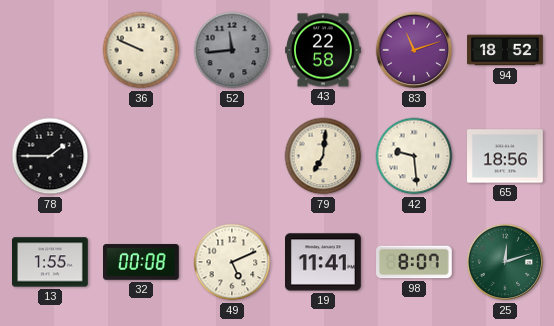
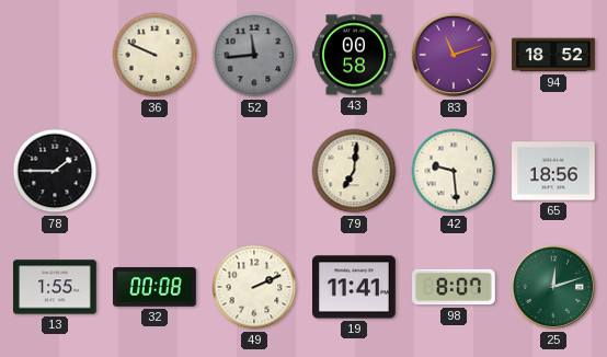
43: 22:58 -> 00:58
49: 5:11 -> 2:11
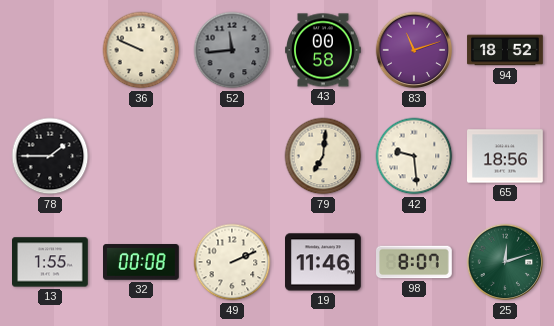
19: 11:41 -> 11:46
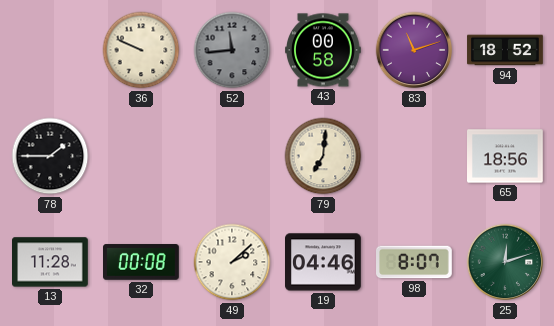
42: 9:29 -> none
13: 1:55 -> 11:28
49: 2:11 -> 2:08
19: 11:46 -> 04:46
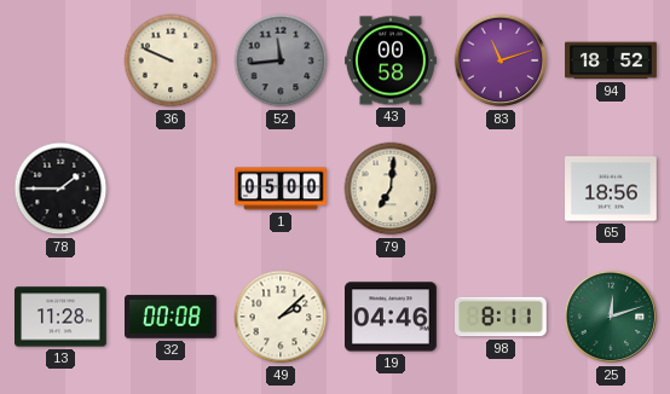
1: none -> 05:00
98: 8:07 -> 8:11
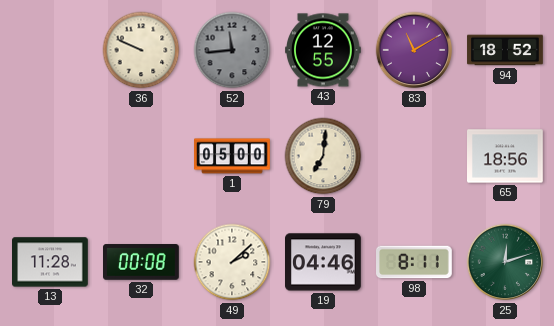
43: 00:58 -> 12:55
83: 11:12 -> 11:10
78: 1:45 -> none
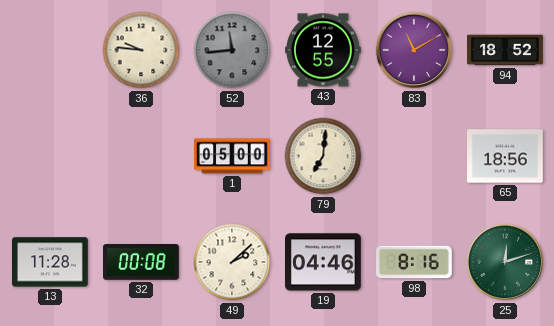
36: 9:49 -> 9:46
98: 8:11 -> 8:16
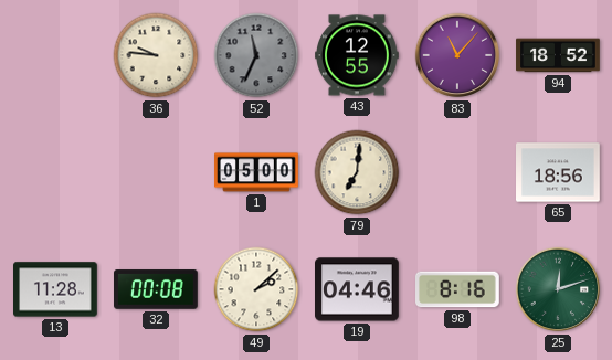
52: 11:44 -> 11:34
83: 11:10 -> 11:07
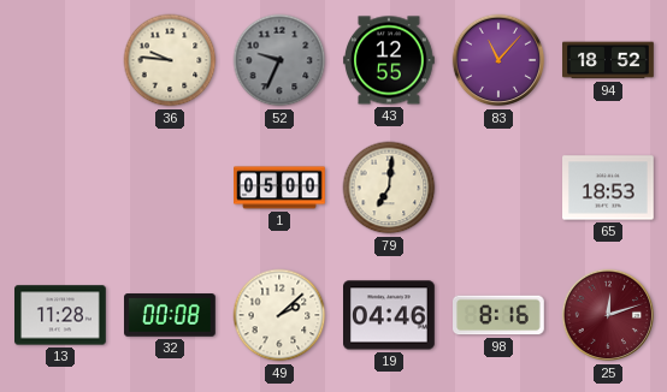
52: 11:34 -> 9:34
65: 18:56 -> 18:53
25 dial: green -> burgundy
